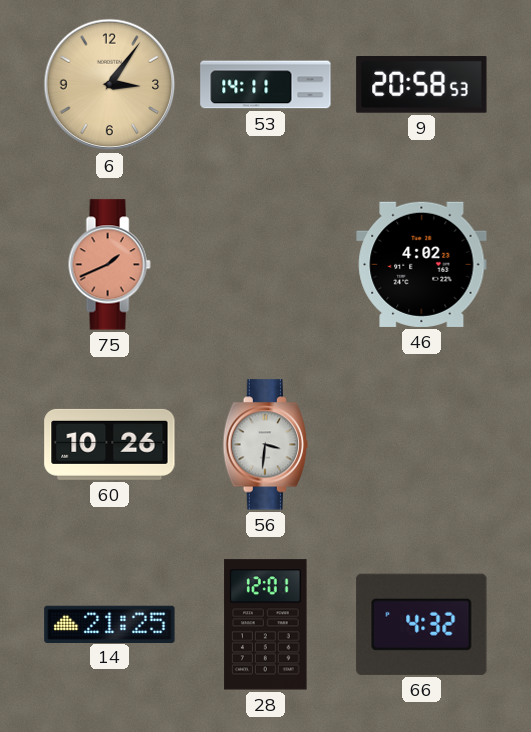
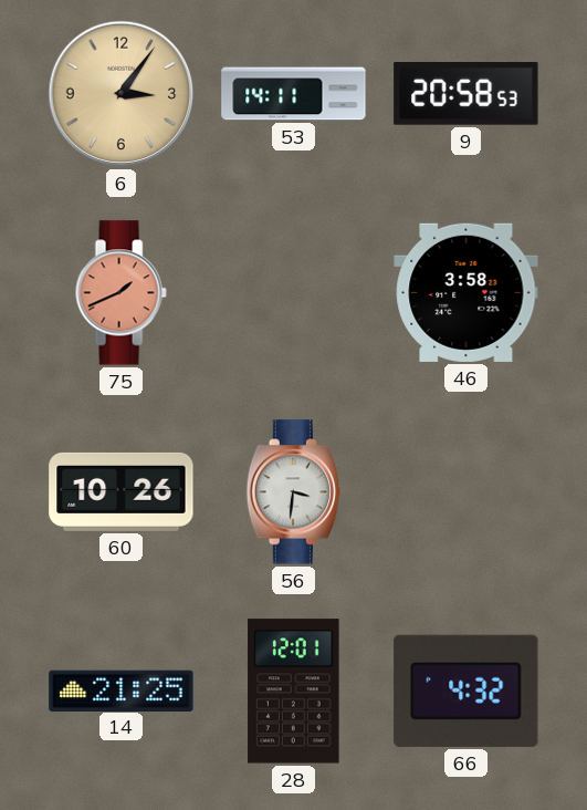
46: 4:02 -> 3:58
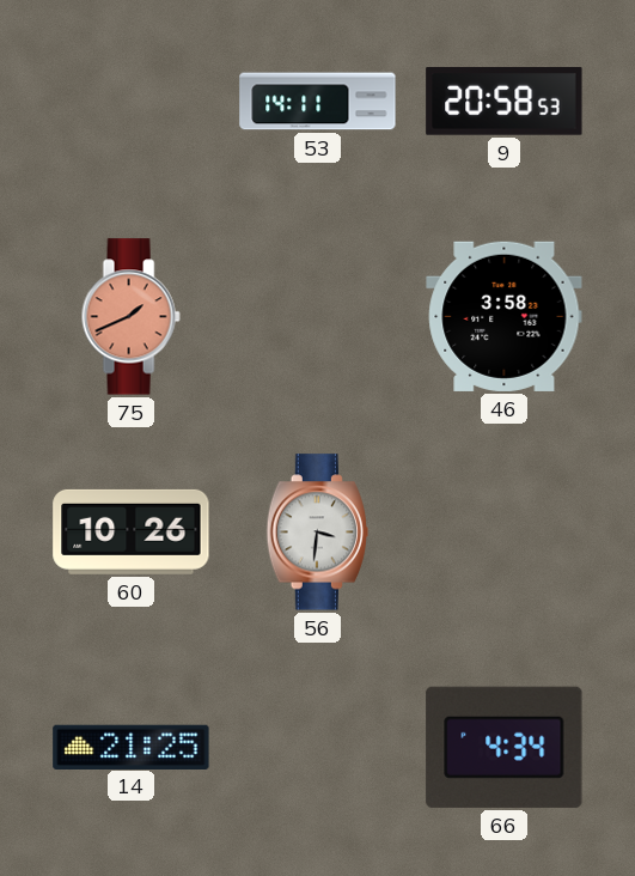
6: 3:06 -> none
28: 12:01 -> none
66: 4:32 -> 4:34
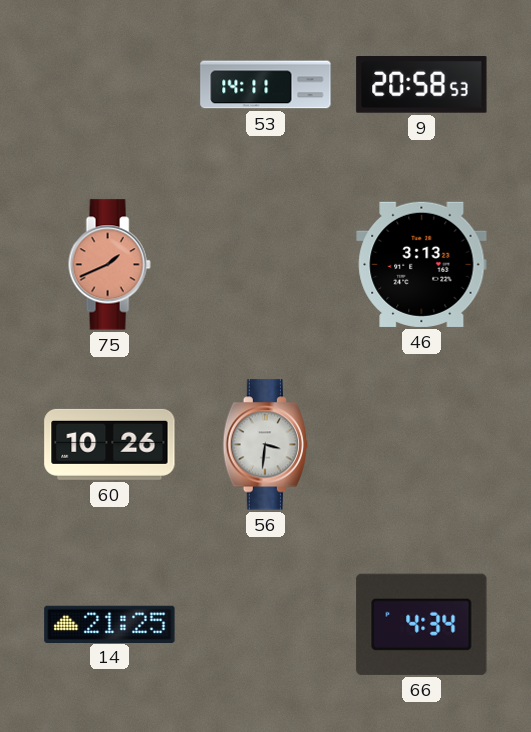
46: 3:58 -> 3:13
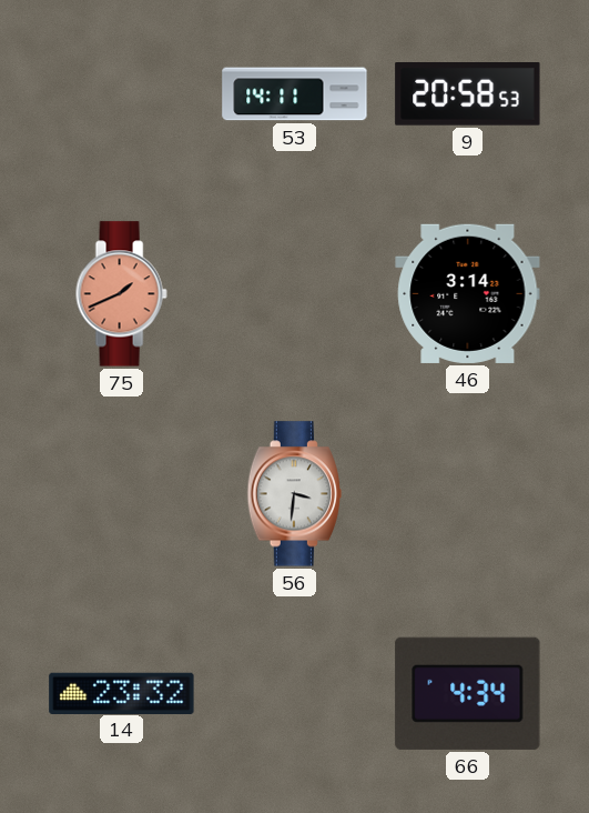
46: 3:13 -> 3:14
60: 10:26 -> none
14: 21:25 -> 23:32
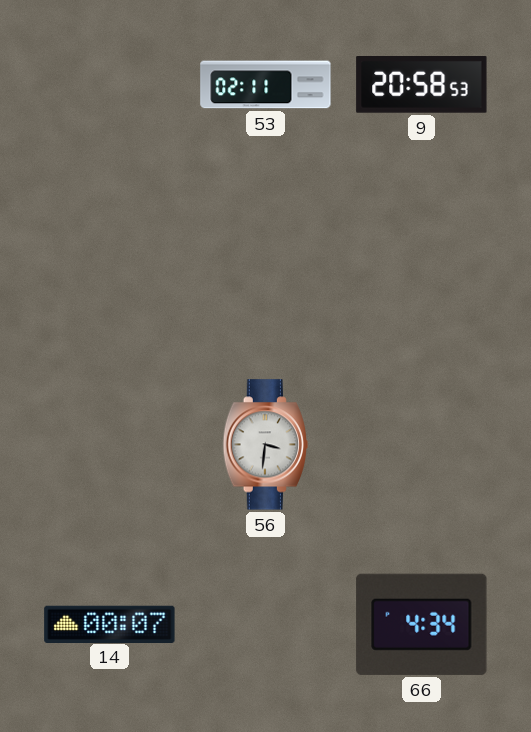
53: 14:11 -> 02:11
75: 1:41 -> none
46: 3:14 -> none
14: 23:32 -> 00:07
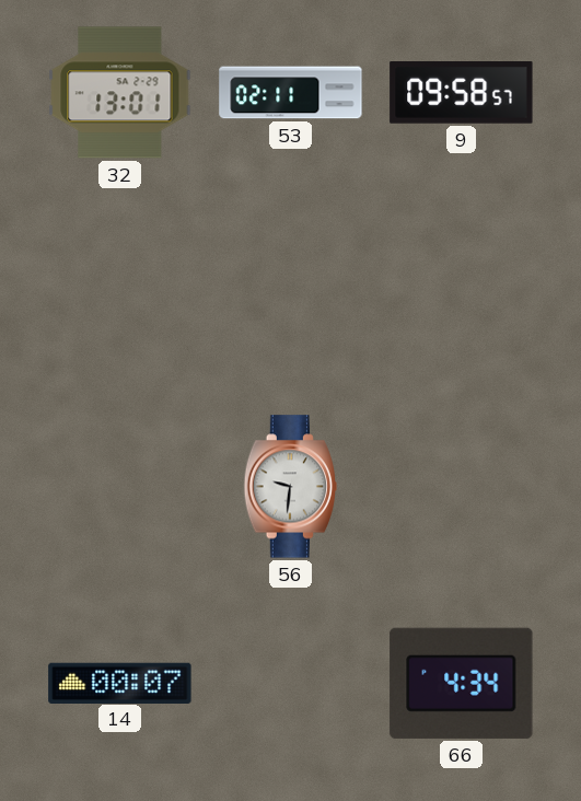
32: none -> 13:01
9: 20:58 -> 09:58
56: 3:31 -> 9:31
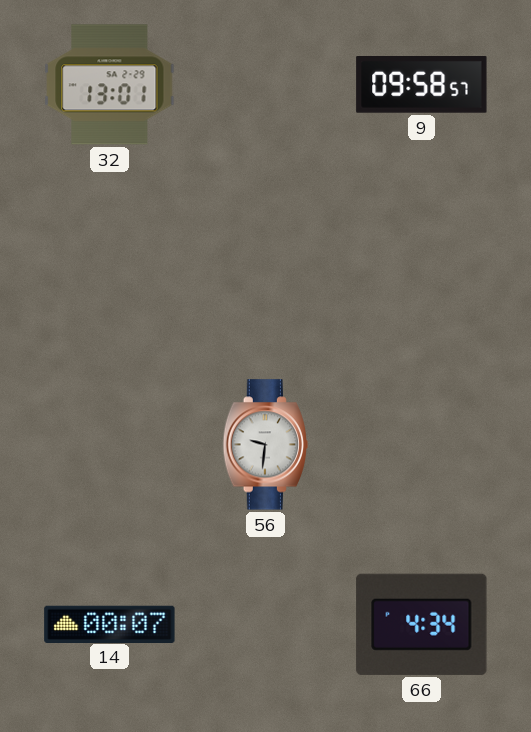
53: 02:11 -> none
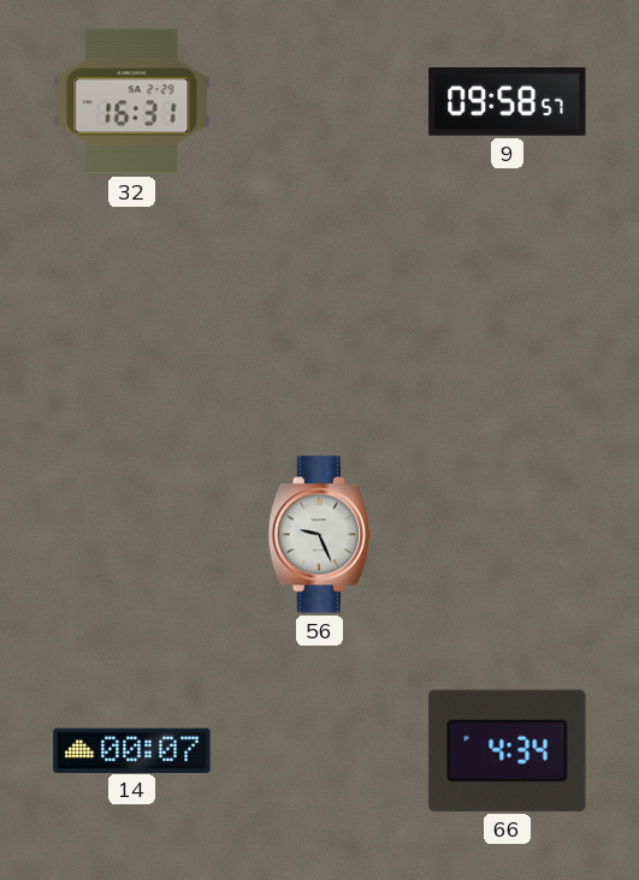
32: 13:01 -> 16:31
56: 9:31 -> 9:26
